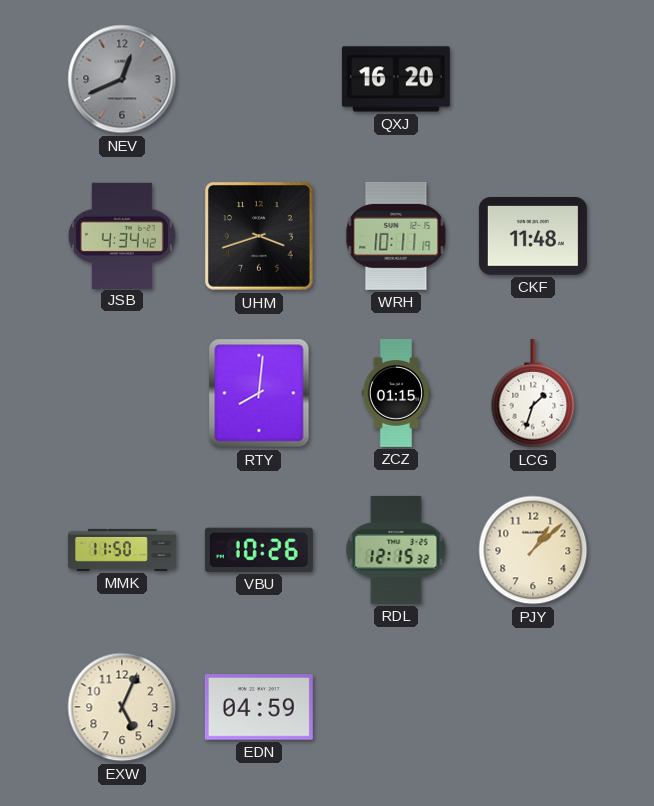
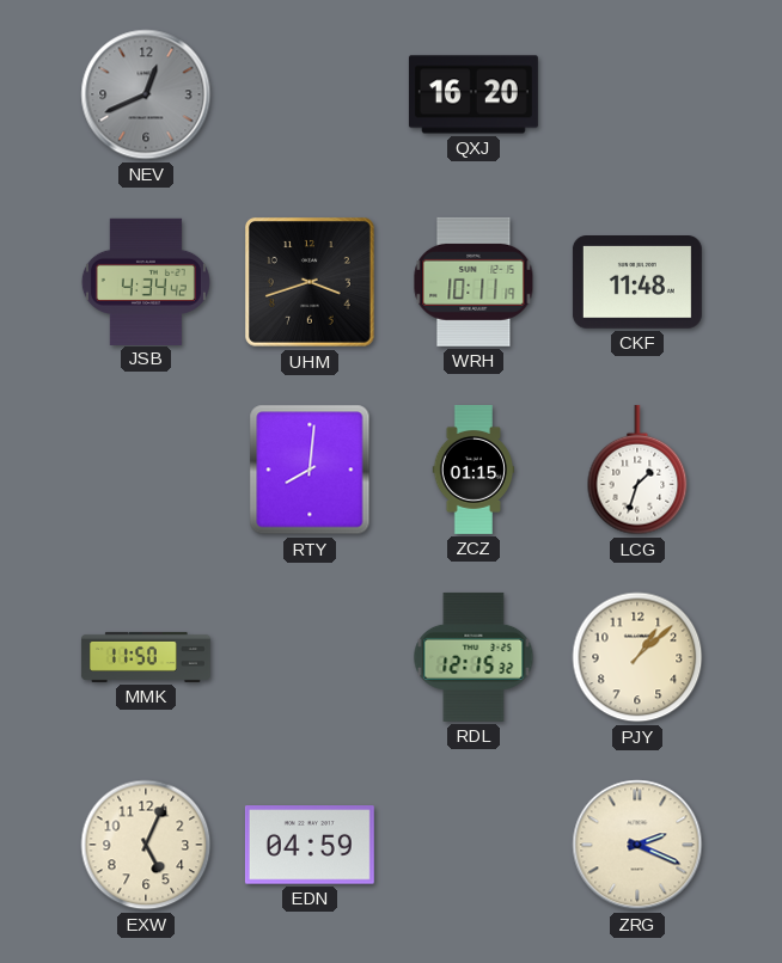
VBU: 10:26 -> none
ZRG: none -> 2:19
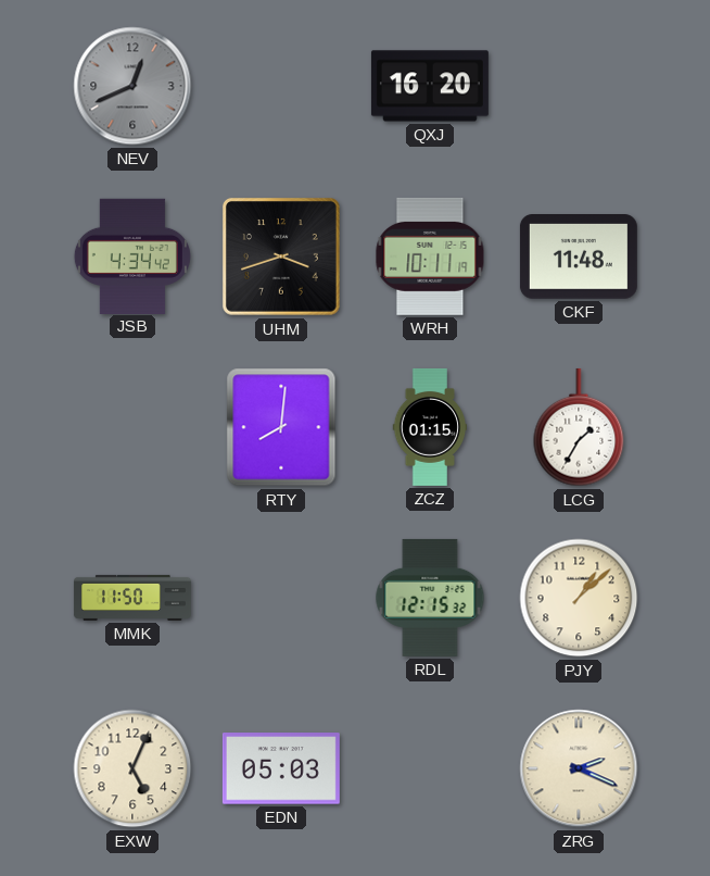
LCG: 1:33 -> 1:35
EDN: 04:59 -> 05:03
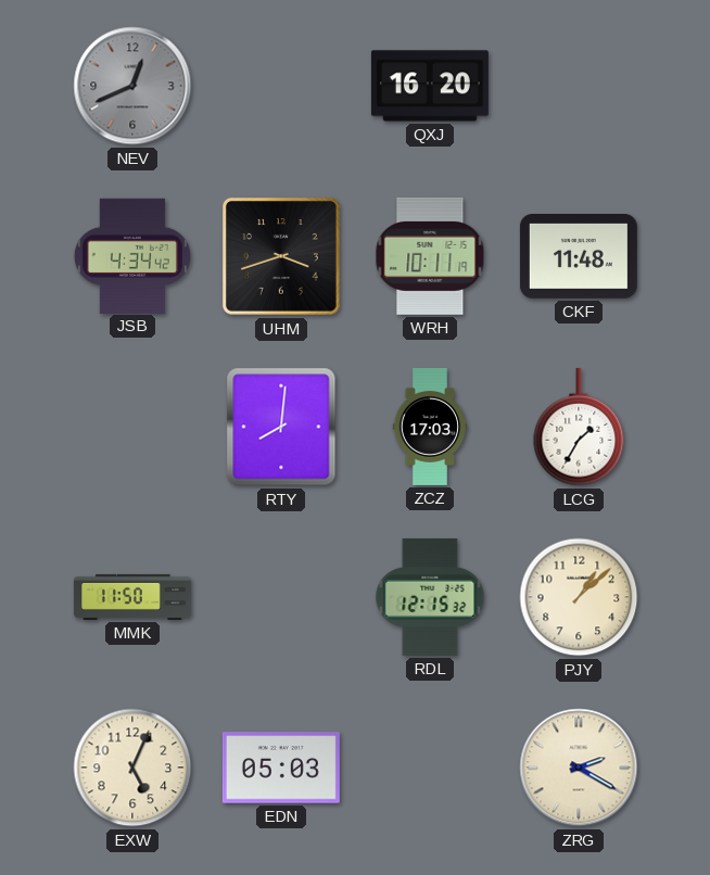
ZCZ: 01:15 -> 17:03
ZRG: 2:19 -> 2:20
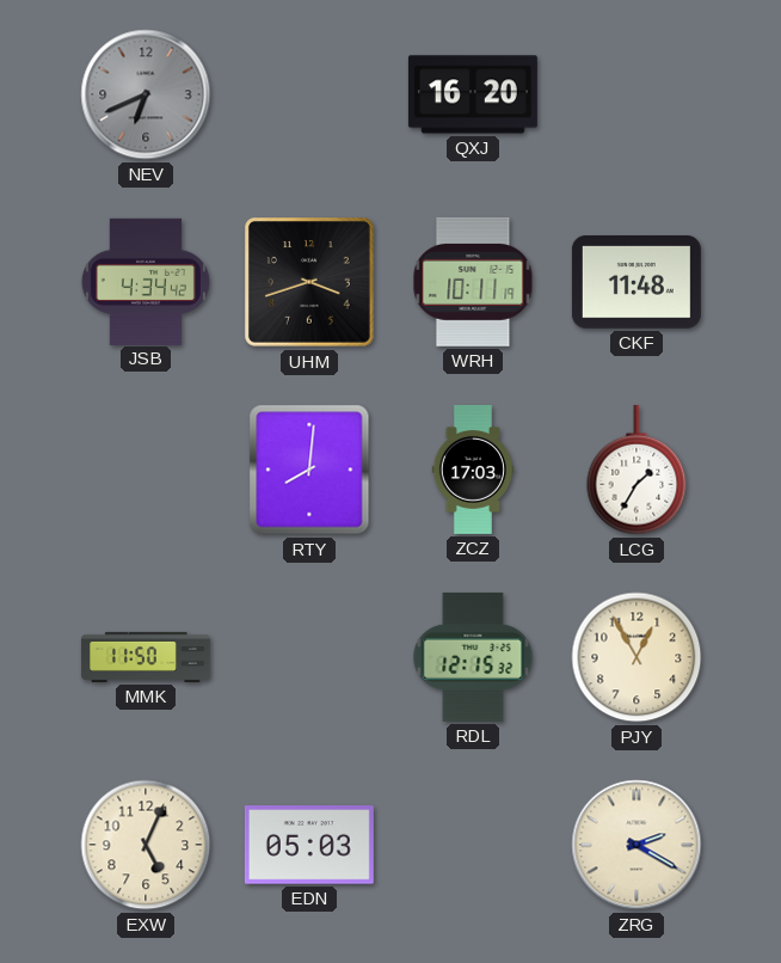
NEV: 12:41 -> 6:41
PJY: 1:08 -> 12:55
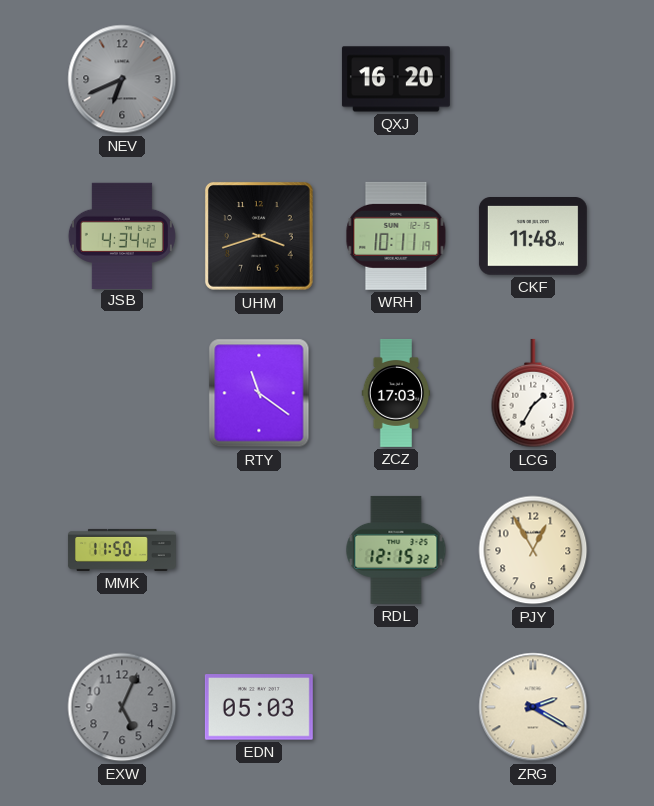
RTY: 8:01 -> 11:21
EXW dial: cream -> grey
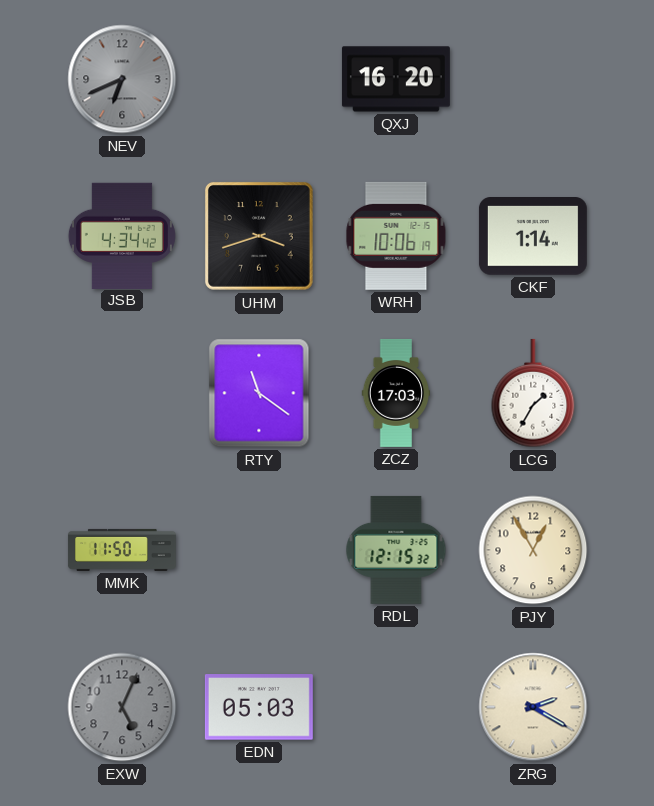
WRH: 10:11 -> 10:06
CKF: 11:48 -> 1:14
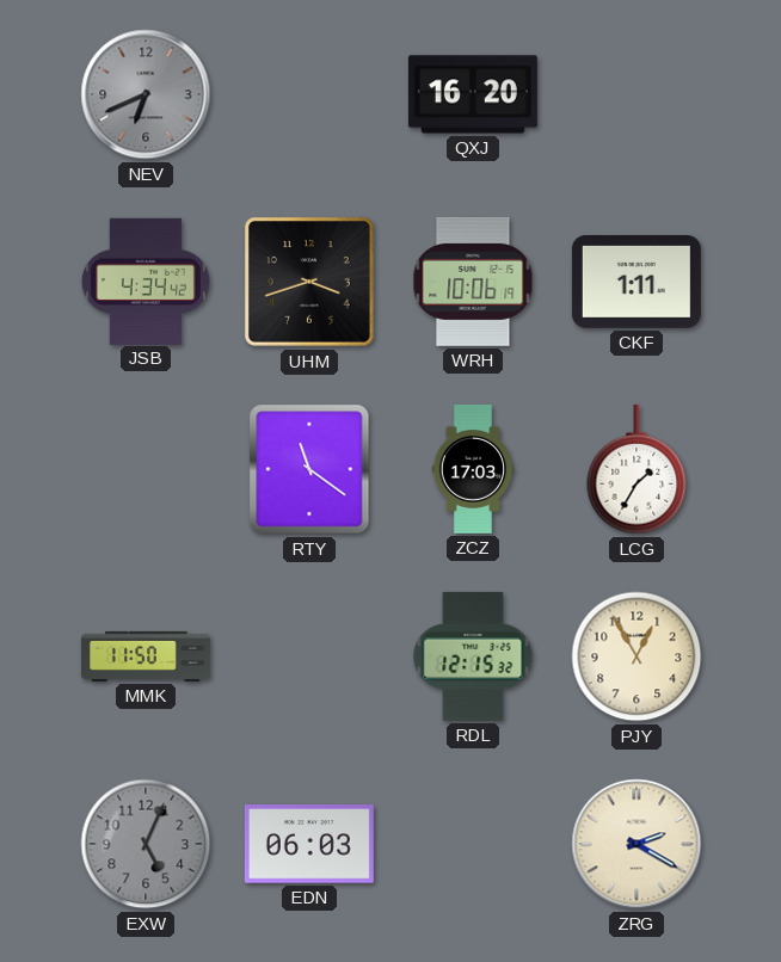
CKF: 1:14 -> 1:11
EDN: 05:03 -> 06:03
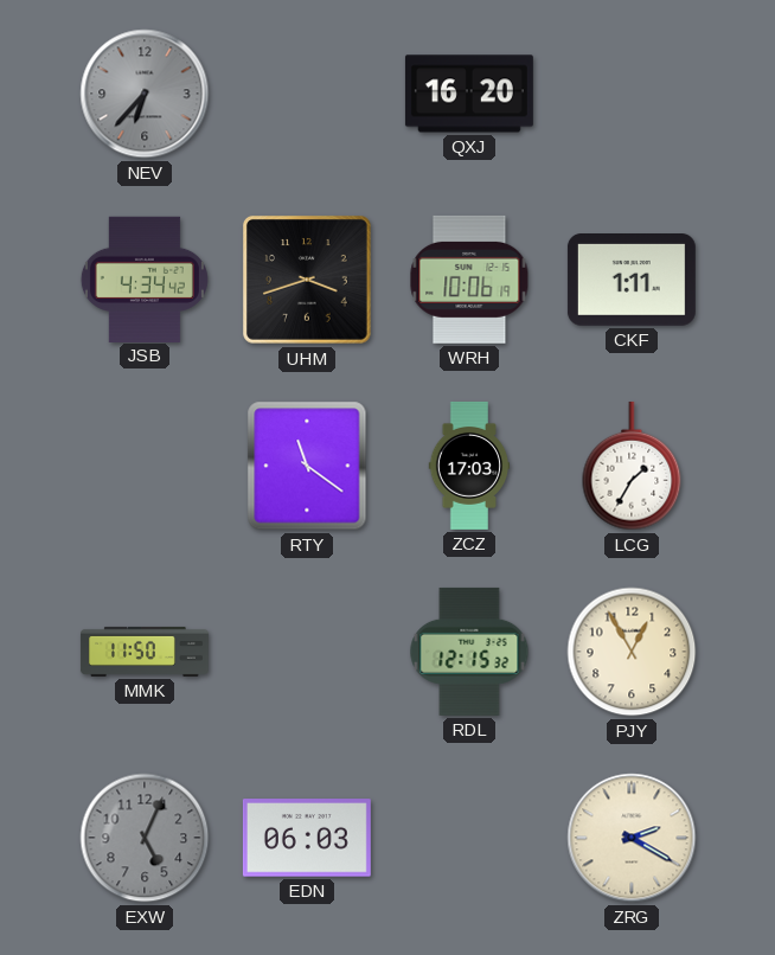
NEV: 6:41 -> 6:37
